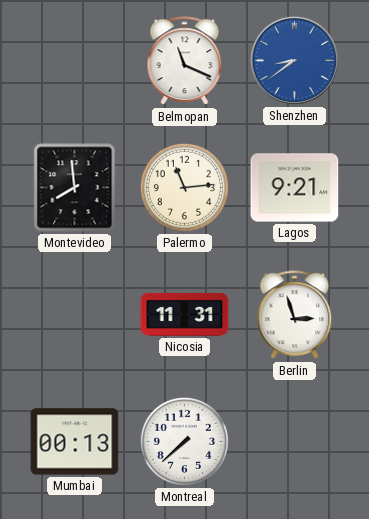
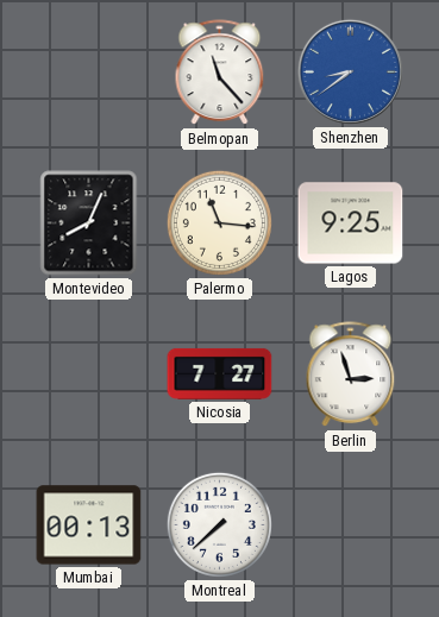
Belmopan: 11:19 -> 11:23
Montevideo: 7:59 -> 8:04
Palermo: 11:14 -> 11:16
Lagos: 9:21 -> 9:25
Nicosia: 11:31 -> 7:27
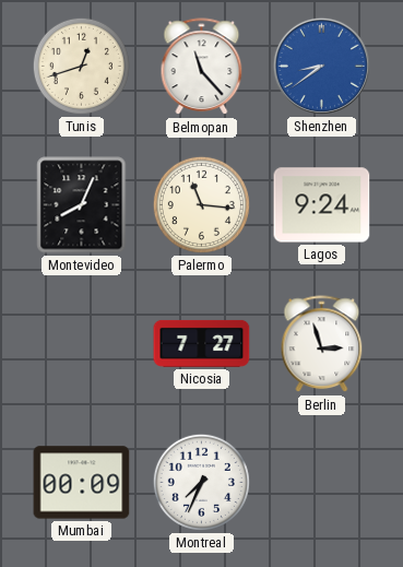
Tunis: none -> 12:42
Lagos: 9:25 -> 9:24
Mumbai: 00:13 -> 00:09
Montreal: 7:38 -> 7:34
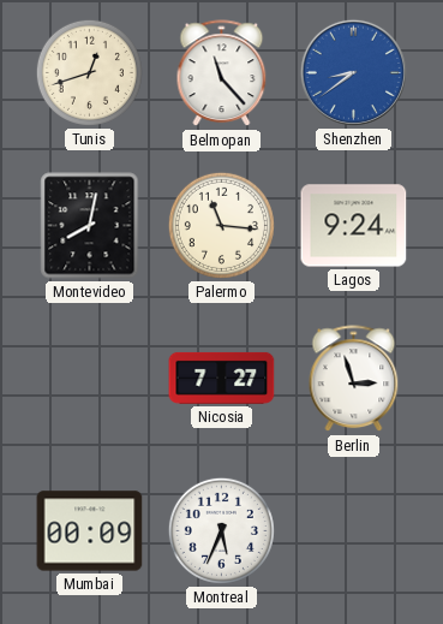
Montevideo: 8:04 -> 8:02
Montreal: 7:34 -> 5:34
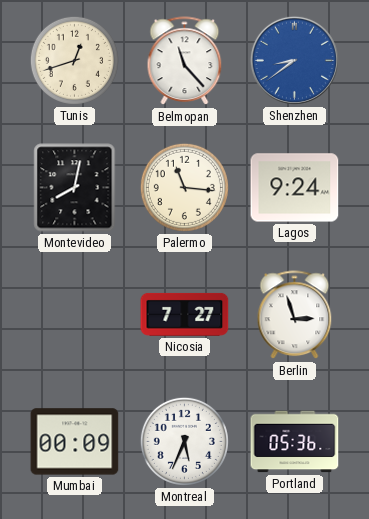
Portland: none -> 05:36
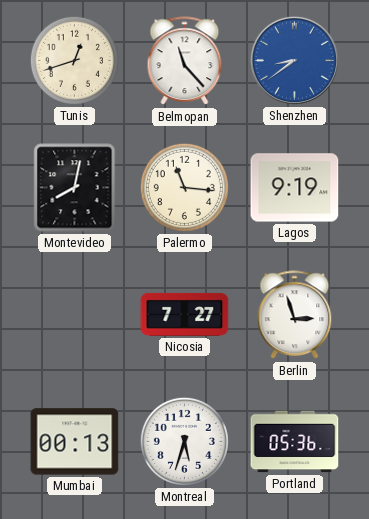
Lagos: 9:24 -> 9:19
Mumbai: 00:09 -> 00:13
Montreal: 5:34 -> 5:33
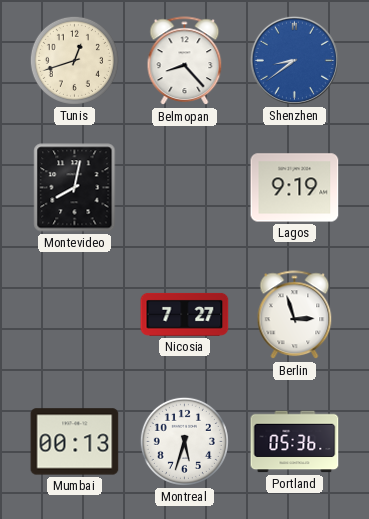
Belmopan: 11:23 -> 8:23
Palermo: 11:16 -> none
